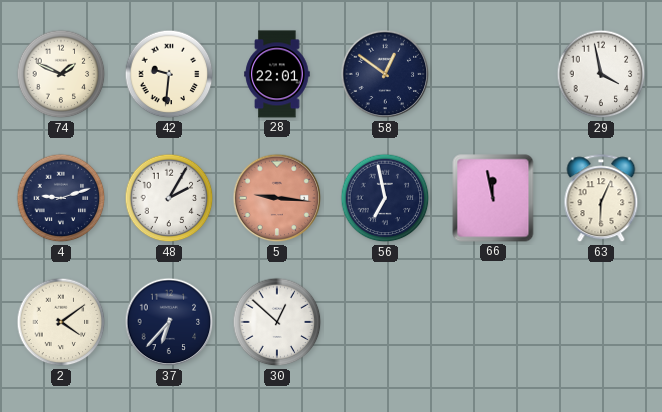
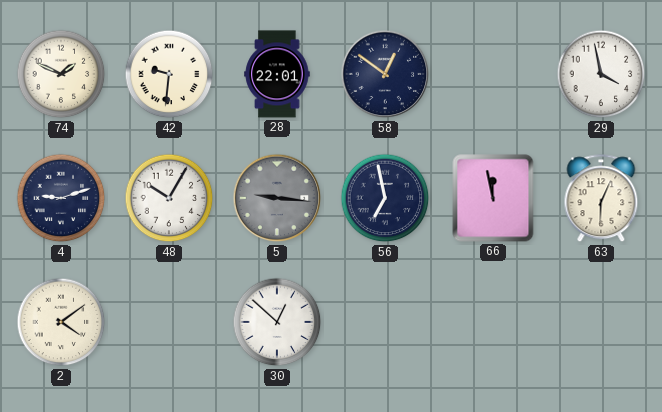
48: 2:05 -> 10:05
5 dial: salmon -> grey
37: 6:37 -> none
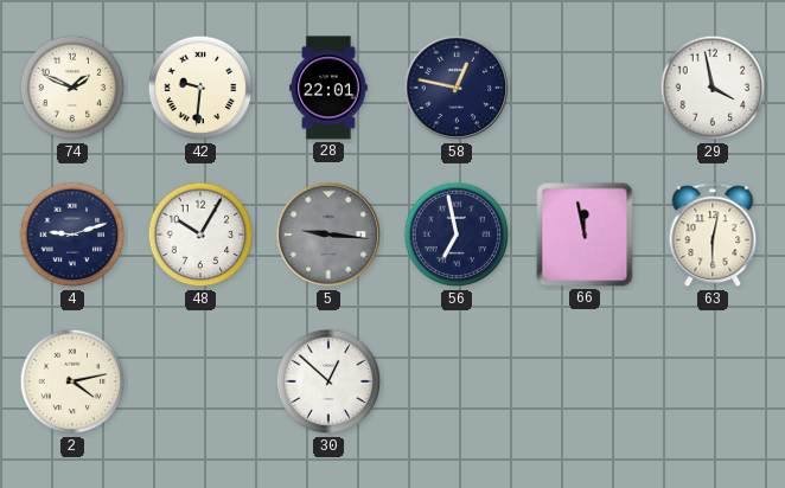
58: 12:51 -> 12:47
63: 6:04 -> 6:02
2: 4:09 -> 4:13
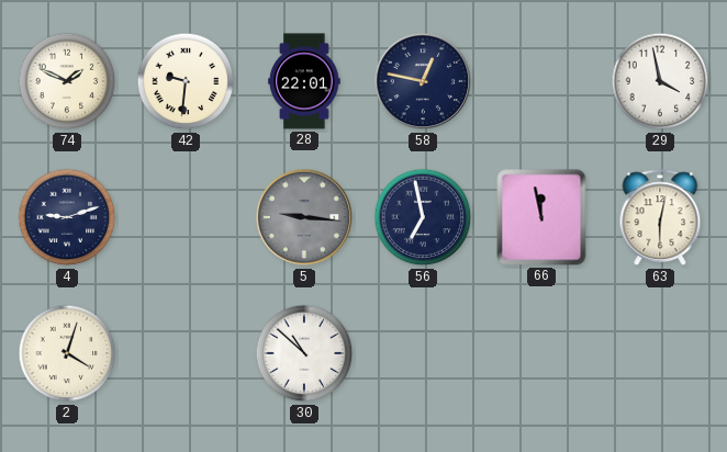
48: 10:05 -> none
2: 4:13 -> 4:03
30: 12:52 -> 10:52
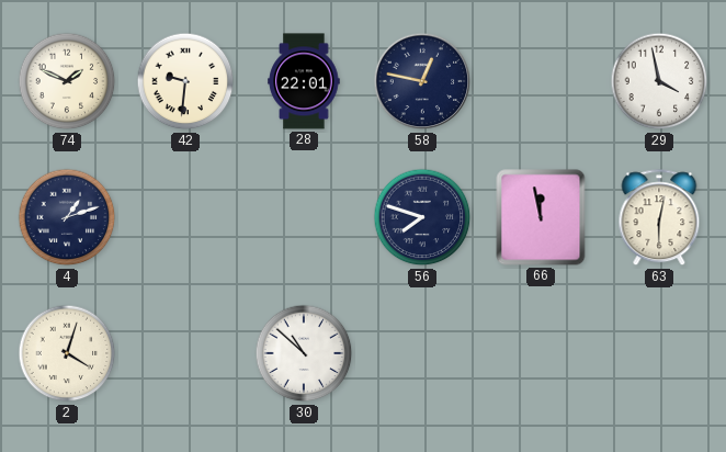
4: 9:12 -> 1:12
5: 9:16 -> none
56: 6:58 -> 7:48
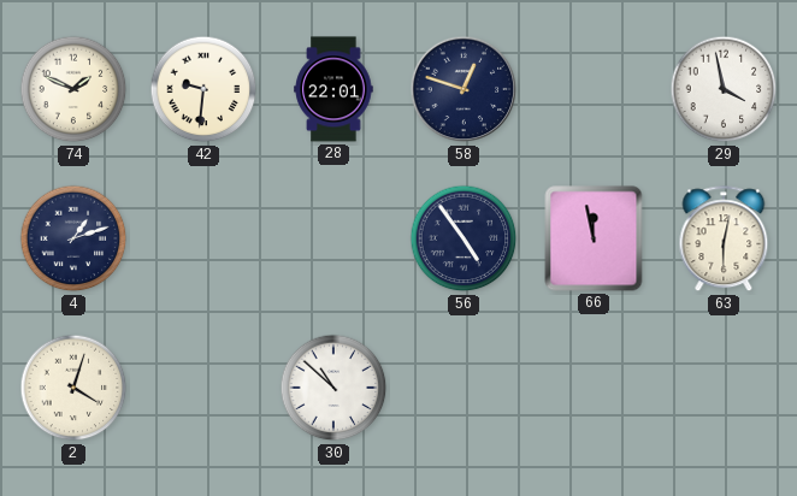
58: 12:47 -> 12:48
56: 7:48 -> 4:54
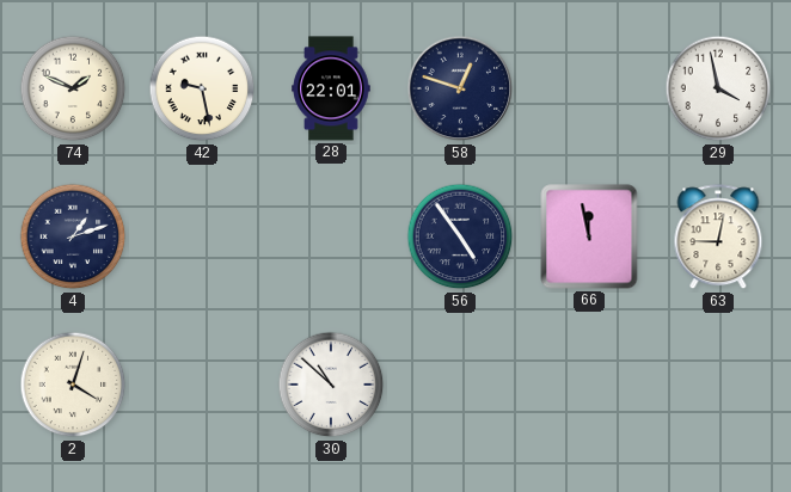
42: 9:31 -> 9:28
63: 6:02 -> 9:02
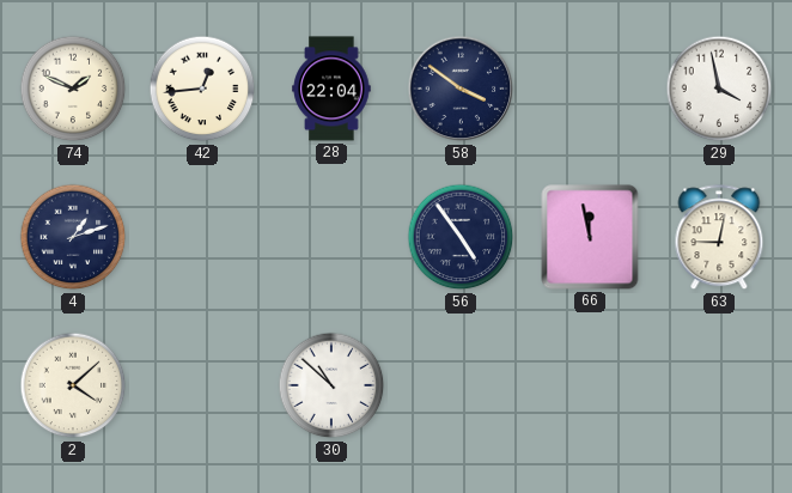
42: 9:28 -> 12:44
28: 22:01 -> 22:04
58: 12:48 -> 3:51
2: 4:03 -> 4:08
